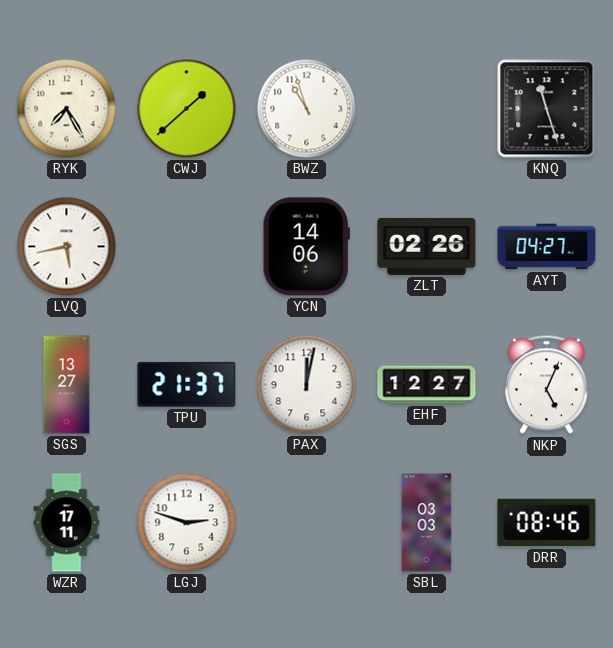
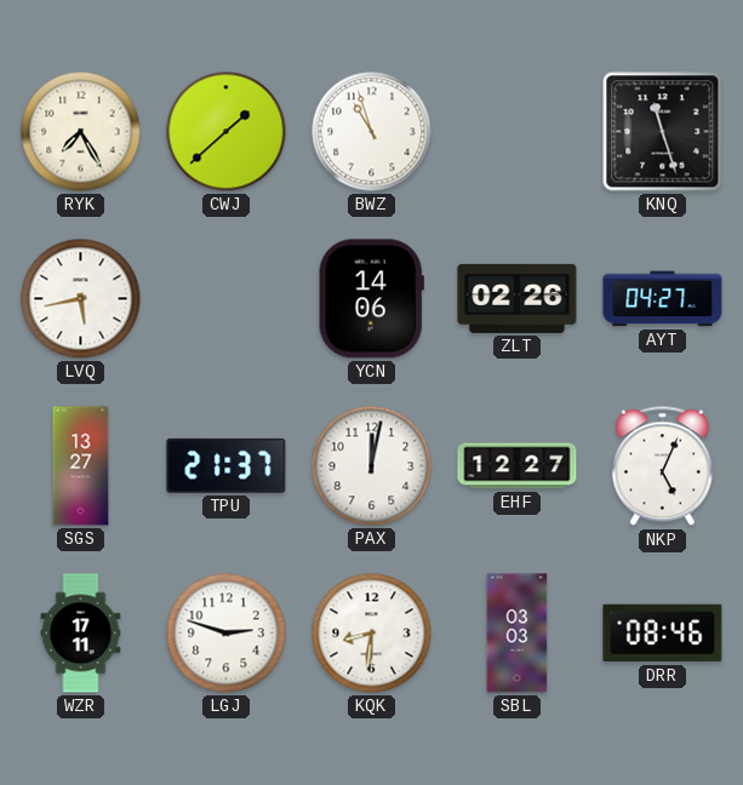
KQK: none -> 8:31
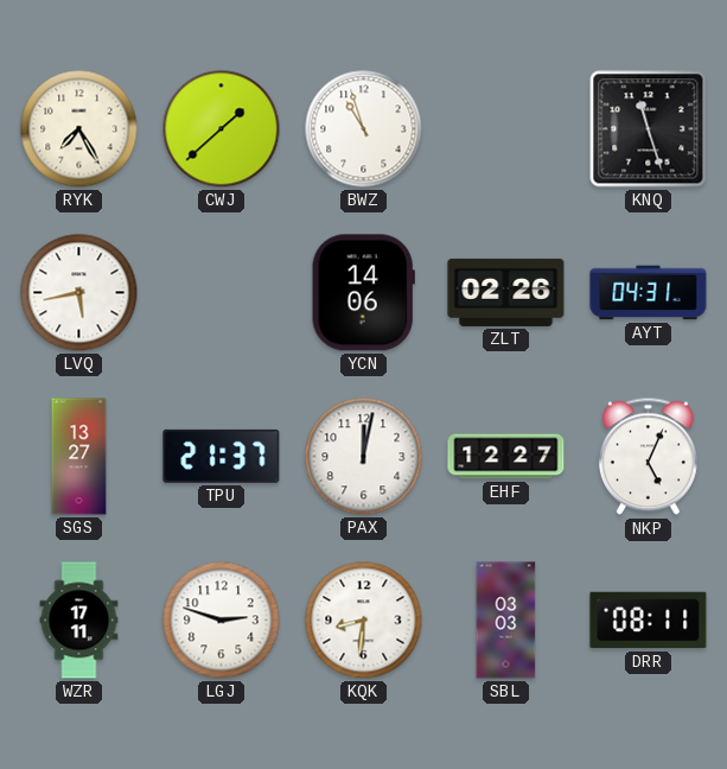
AYT: 04:27 -> 04:31
DRR: 08:46 -> 08:11
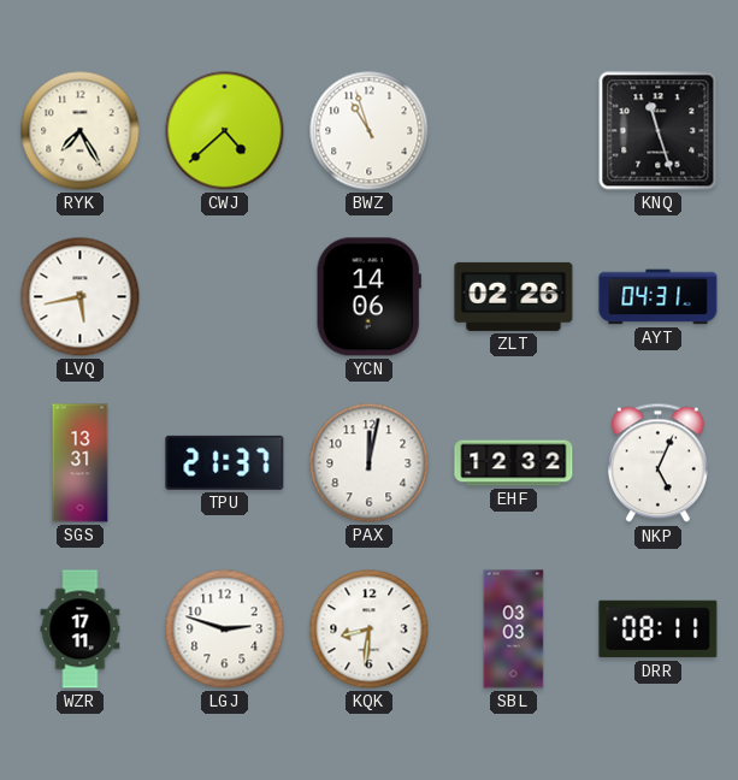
CWJ: 1:38 -> 4:38
SGS: 13:27 -> 13:31
EHF: 12:27 -> 12:32
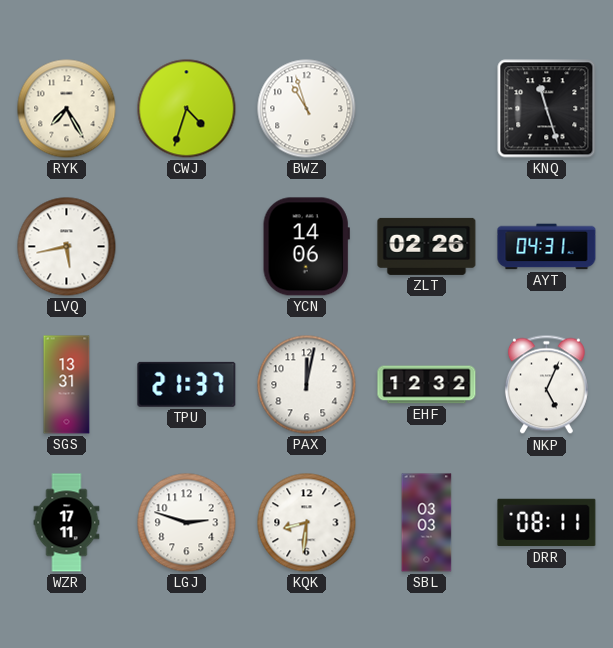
CWJ: 4:38 -> 4:33
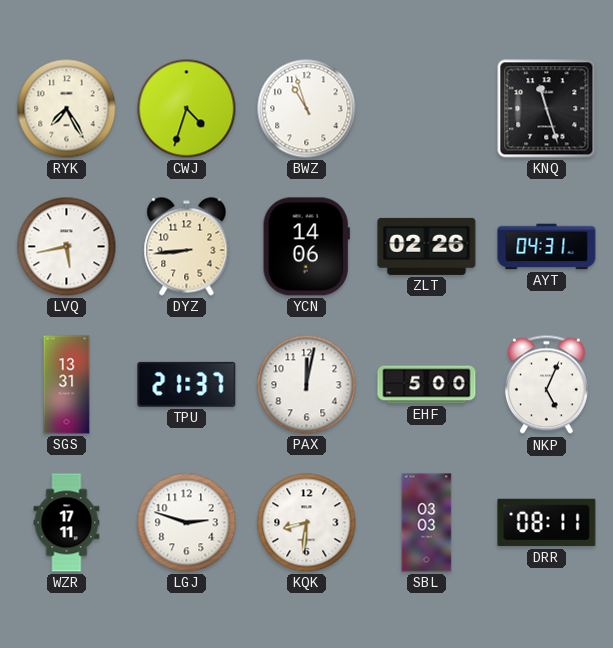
DYZ: none -> 8:44
EHF: 12:32 -> 5:00
